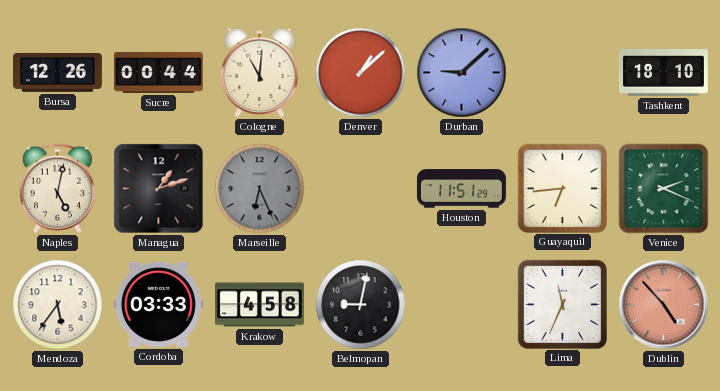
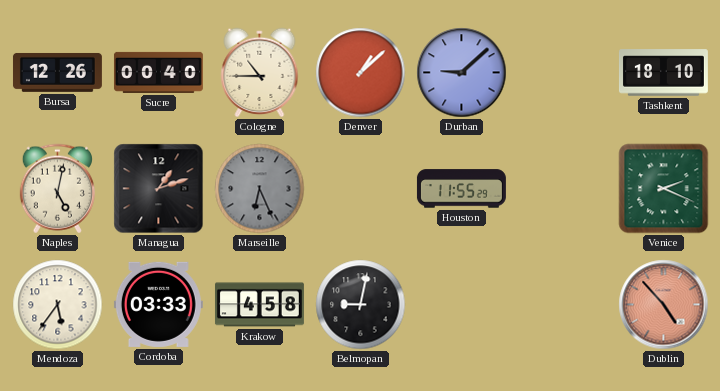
Sucre: 00:44 -> 00:40
Cologne: 11:01 -> 10:45
Houston: 11:51 -> 11:55
Guayaquil: 6:44 -> none
Lima: 11:34 -> none
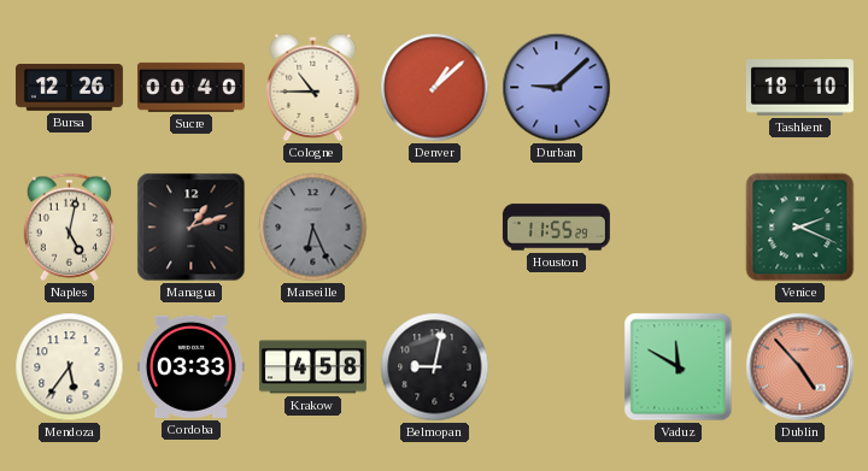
Vaduz: none -> 11:50
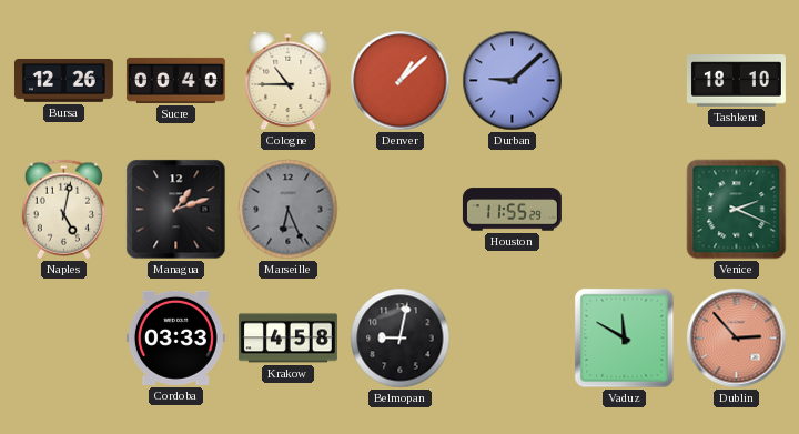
Mendoza: 5:36 -> none
Dublin: 4:53 -> 2:53
